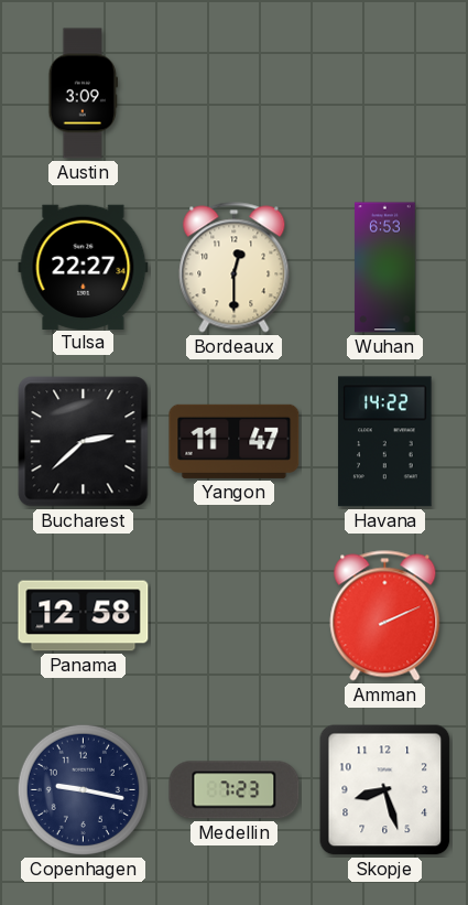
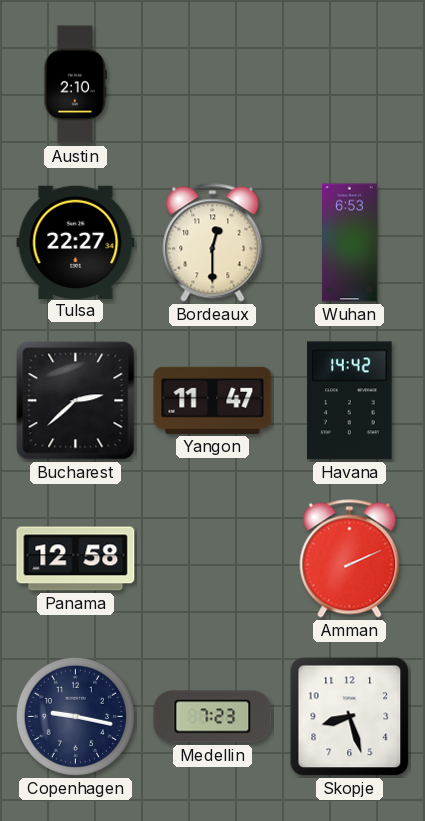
Austin: 3:09 -> 2:10
Havana: 14:22 -> 14:42
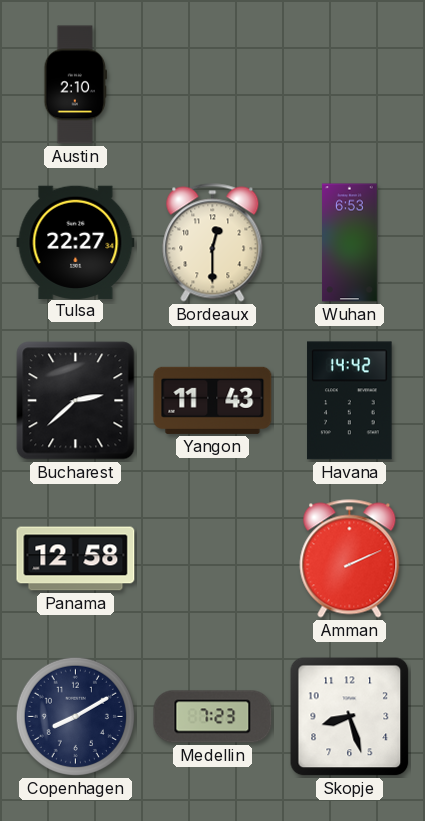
Yangon: 11:47 -> 11:43
Copenhagen: 9:17 -> 8:10
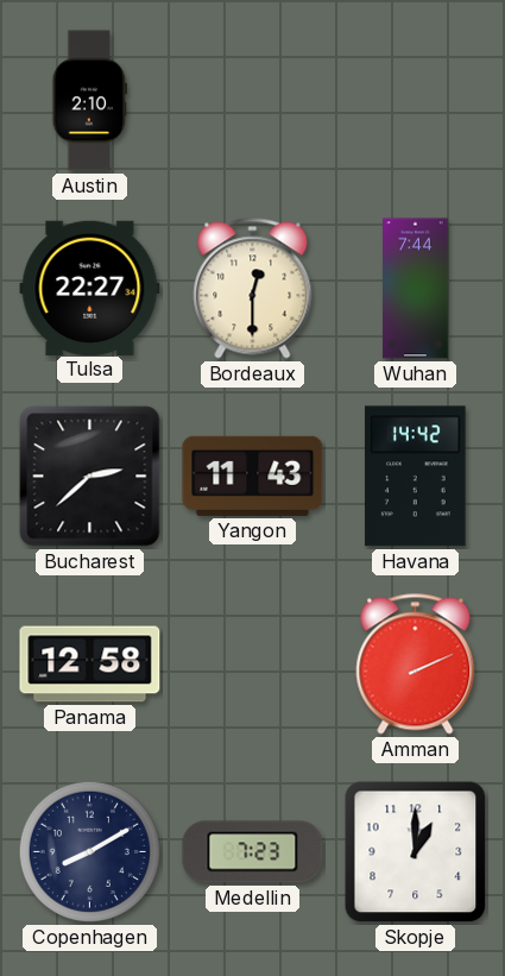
Wuhan: 6:53 -> 7:44
Skopje: 8:27 -> 1:00
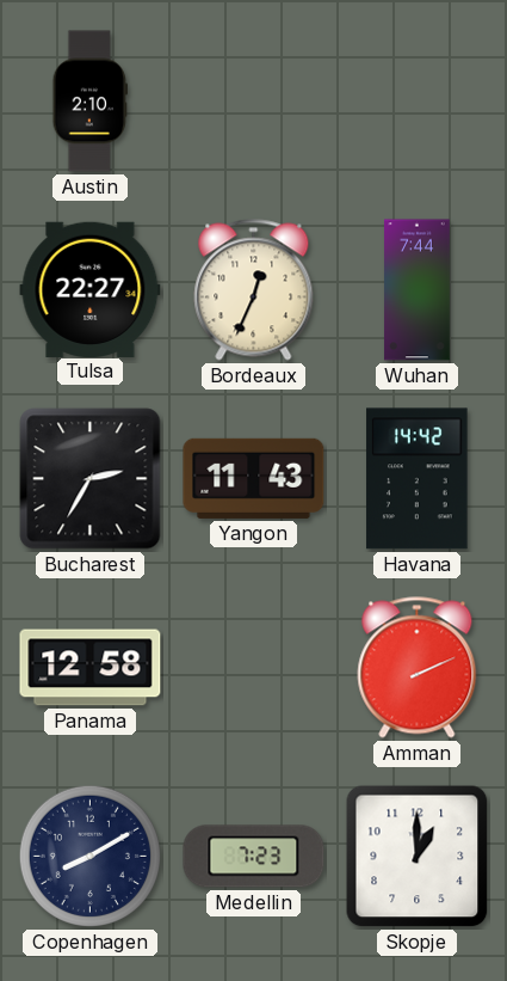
Bordeaux: 12:30 -> 12:34
Bucharest: 2:38 -> 2:35
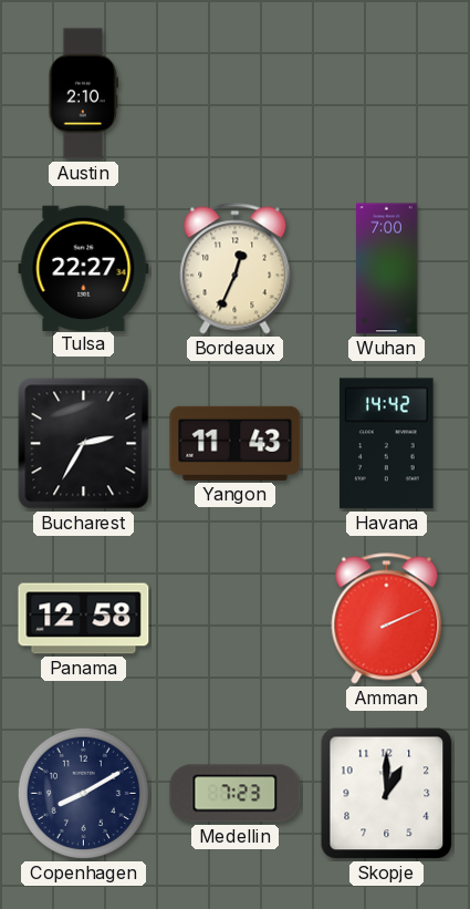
Wuhan: 7:44 -> 7:00
